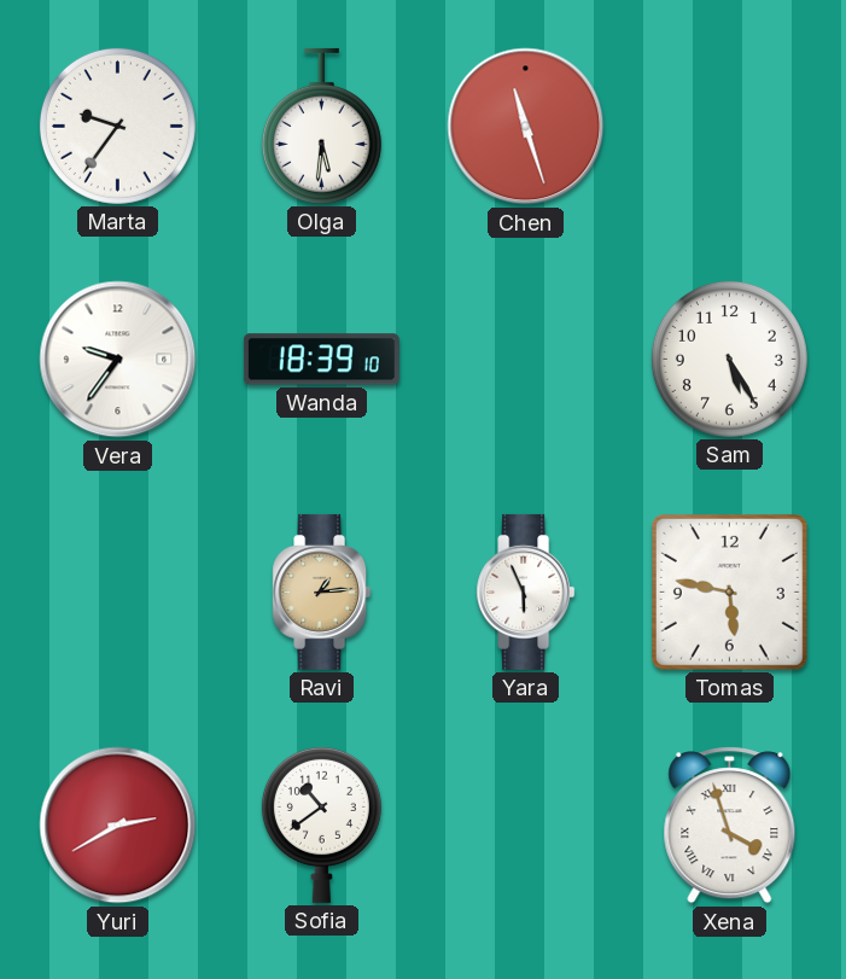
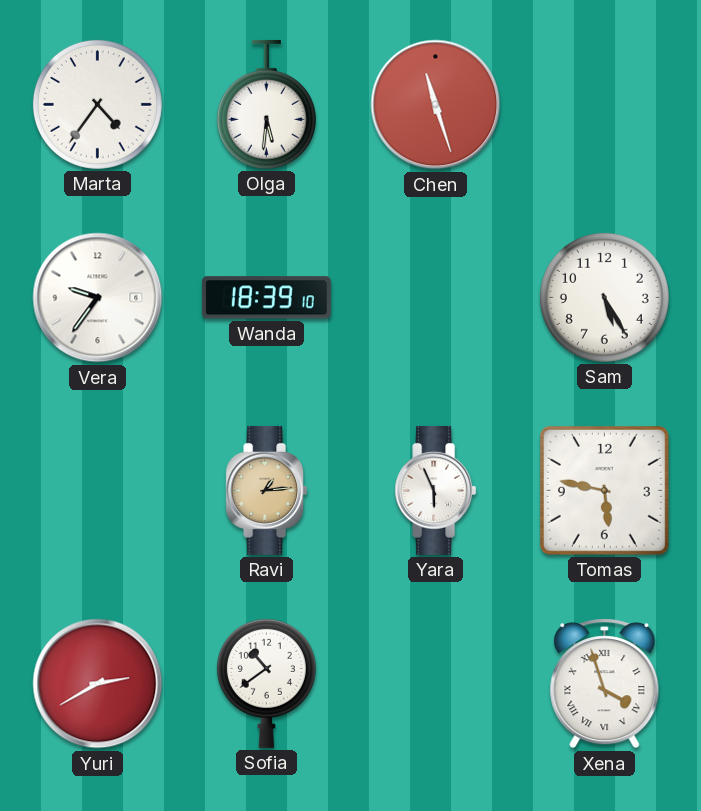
Marta: 9:36 -> 4:36
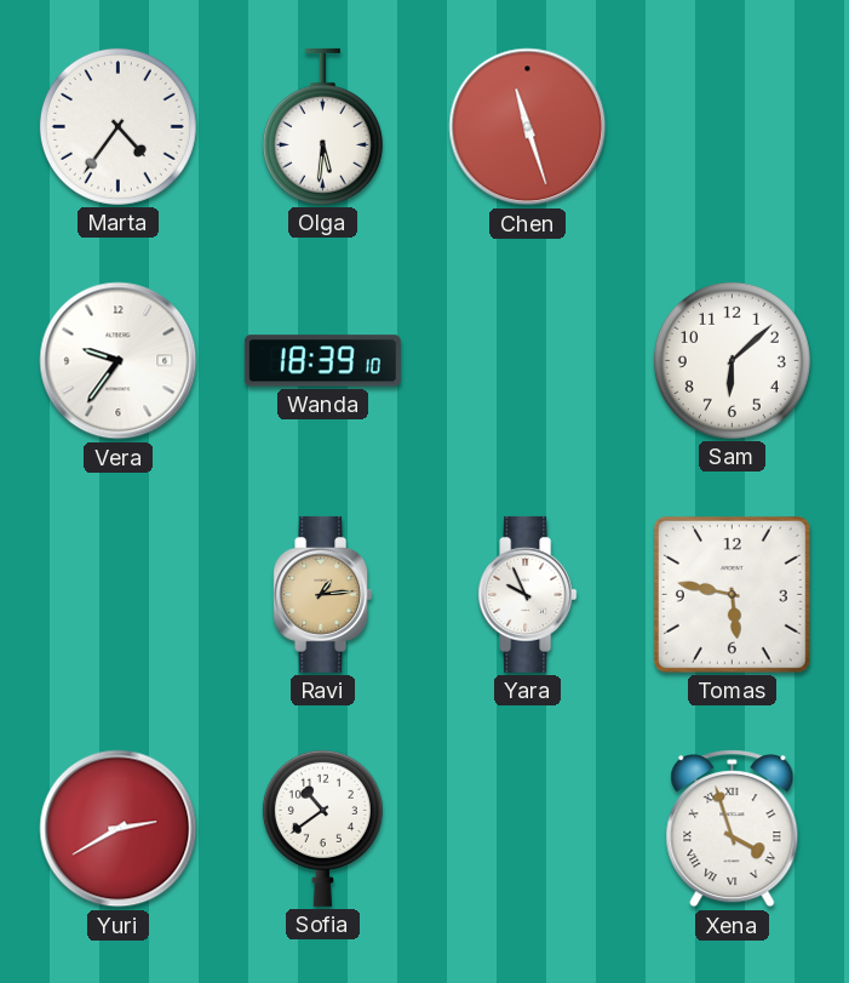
Sam: 5:25 -> 6:08
Yara: 5:56 -> 9:56
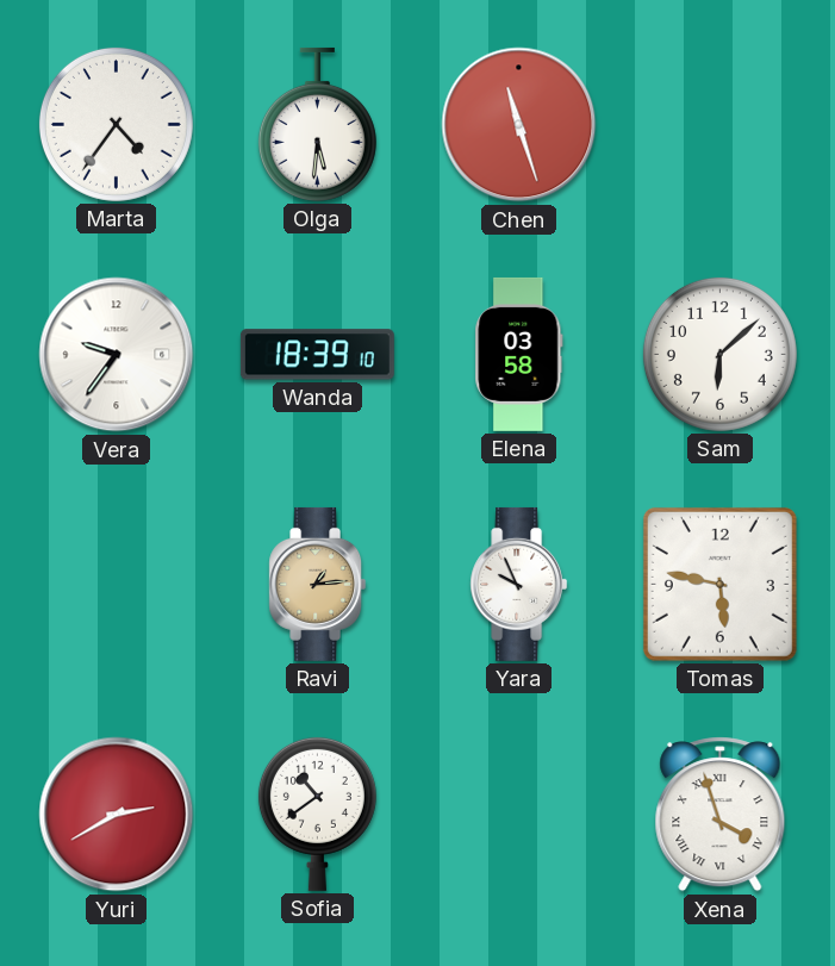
Elena: none -> 03:58
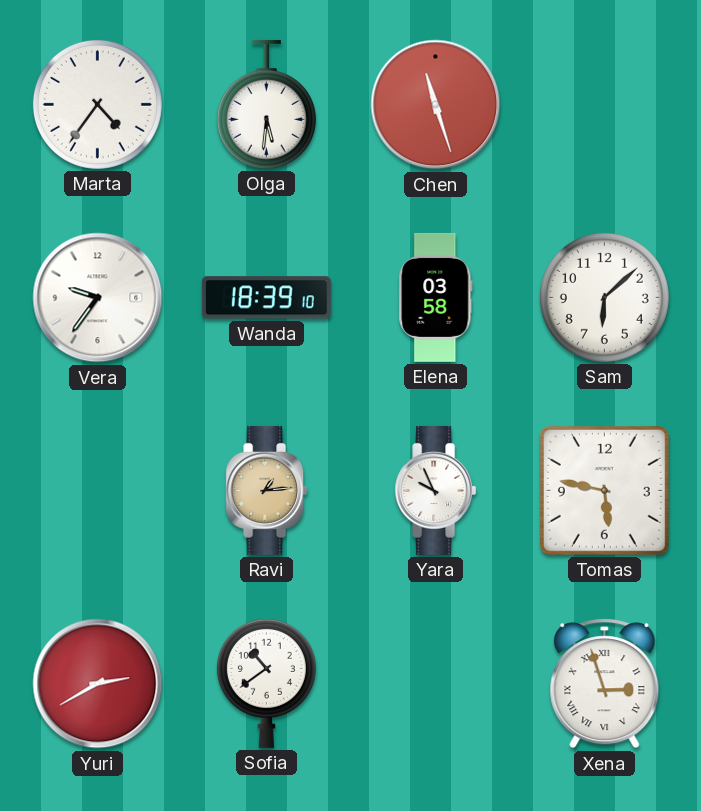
Xena: 3:57 -> 2:57
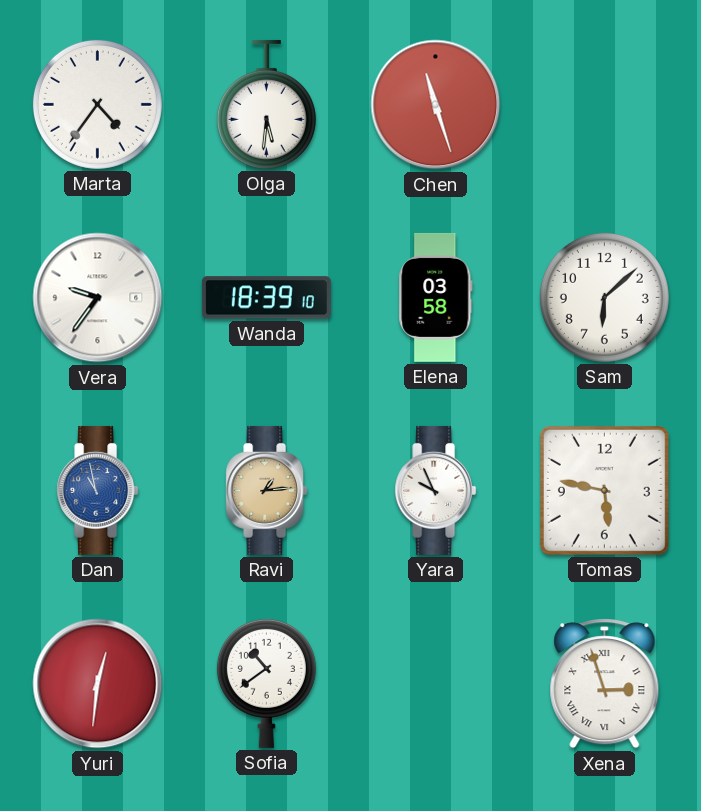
Dan: none -> 10:58
Yuri: 2:40 -> 12:31
